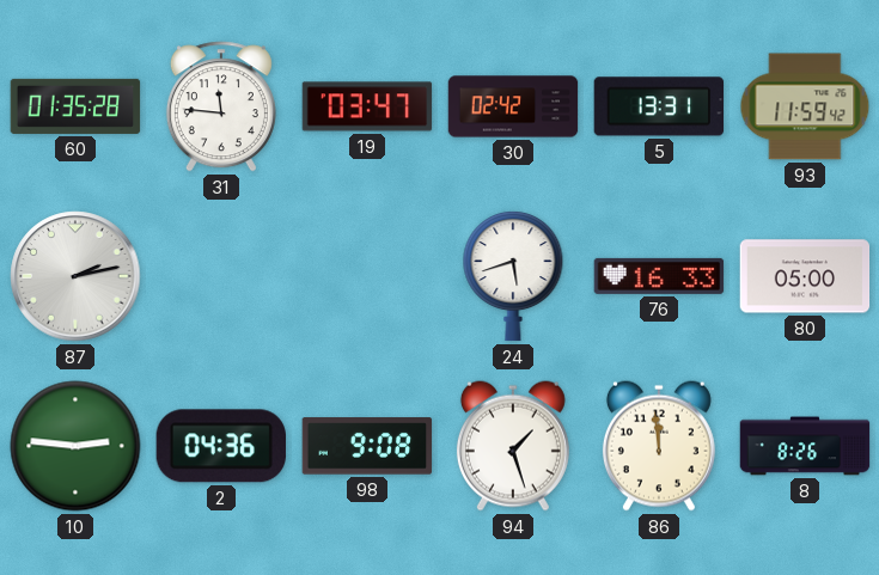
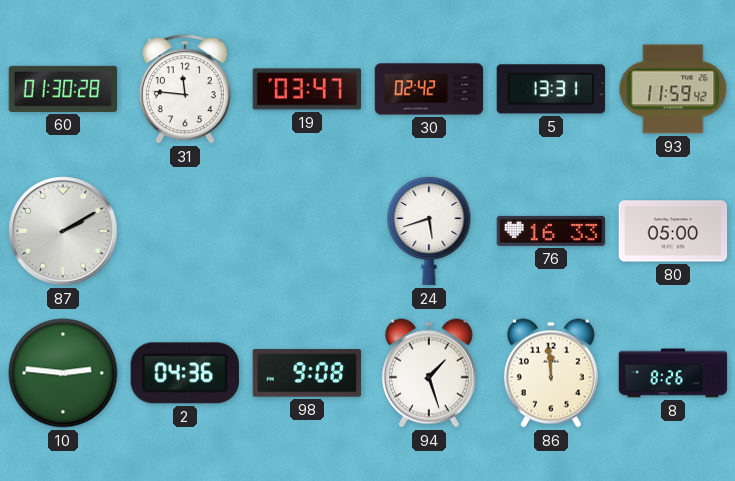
60: 01:35 -> 01:30
87: 2:13 -> 2:10
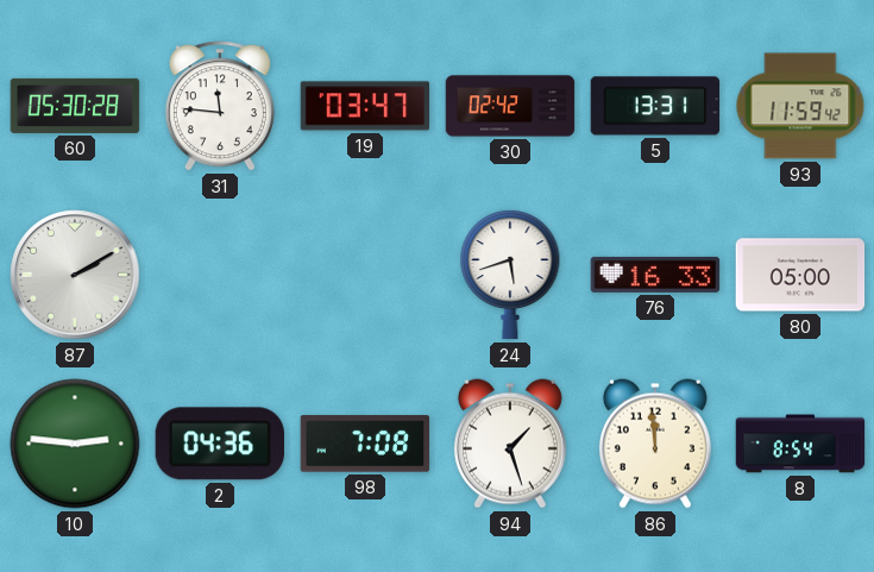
60: 01:30 -> 05:30
98: 9:08 -> 7:08
8: 8:26 -> 8:54
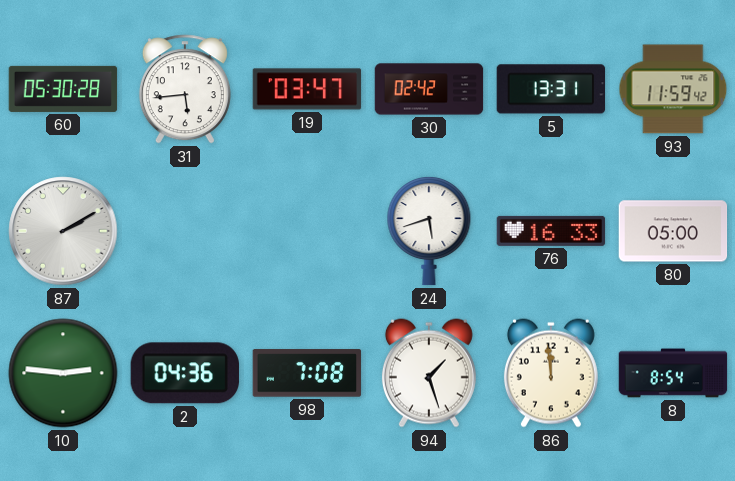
31: 11:46 -> 5:44
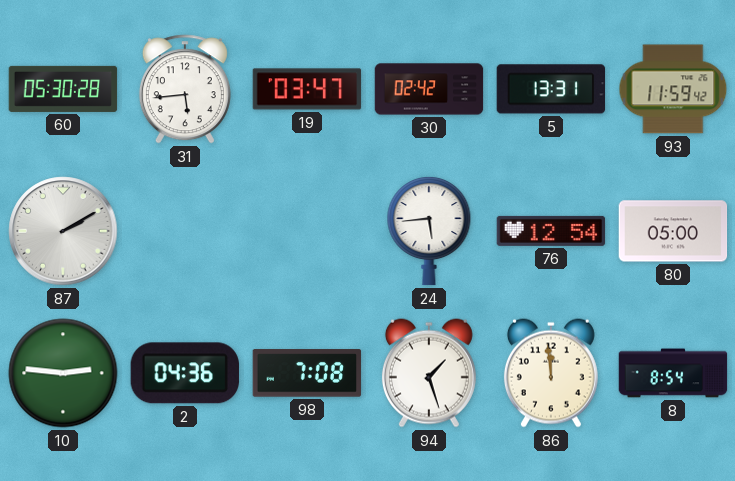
24: 5:42 -> 5:44
76: 16:33 -> 12:54
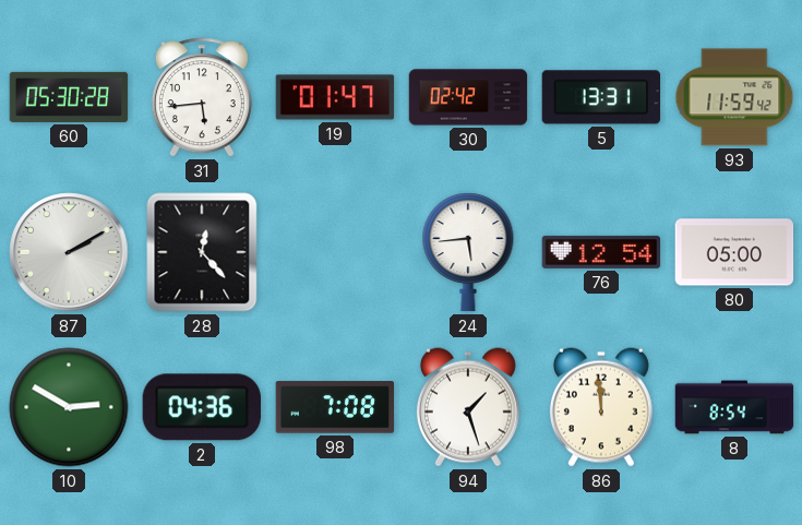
19: 03:47 -> 01:47
28: none -> 12:23
10: 2:46 -> 2:50
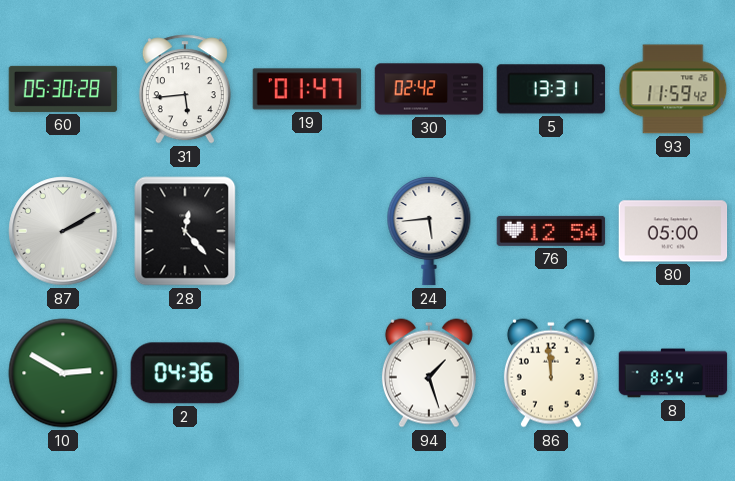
98: 7:08 -> none
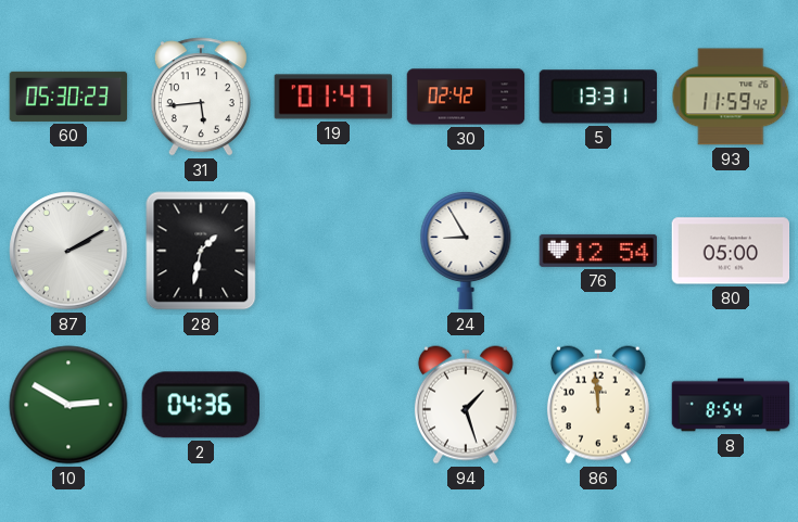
60: 05:30:28 -> 05:30:23
28: 12:23 -> 1:32
24: 5:44 -> 8:55
